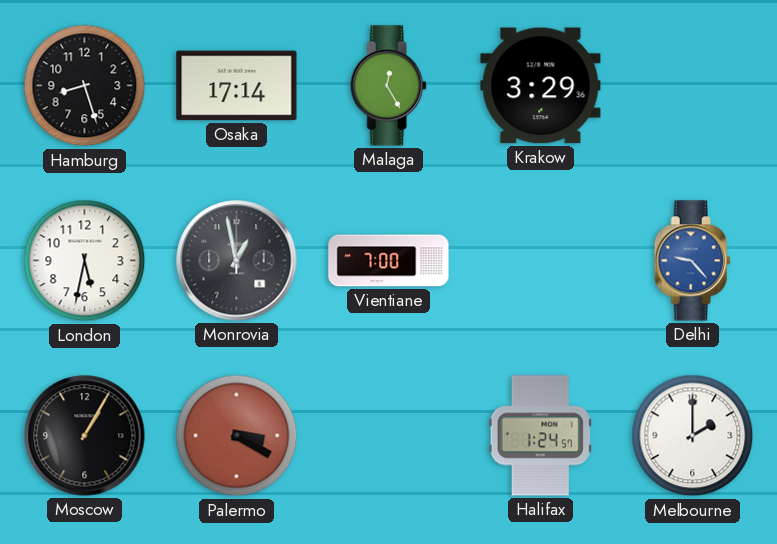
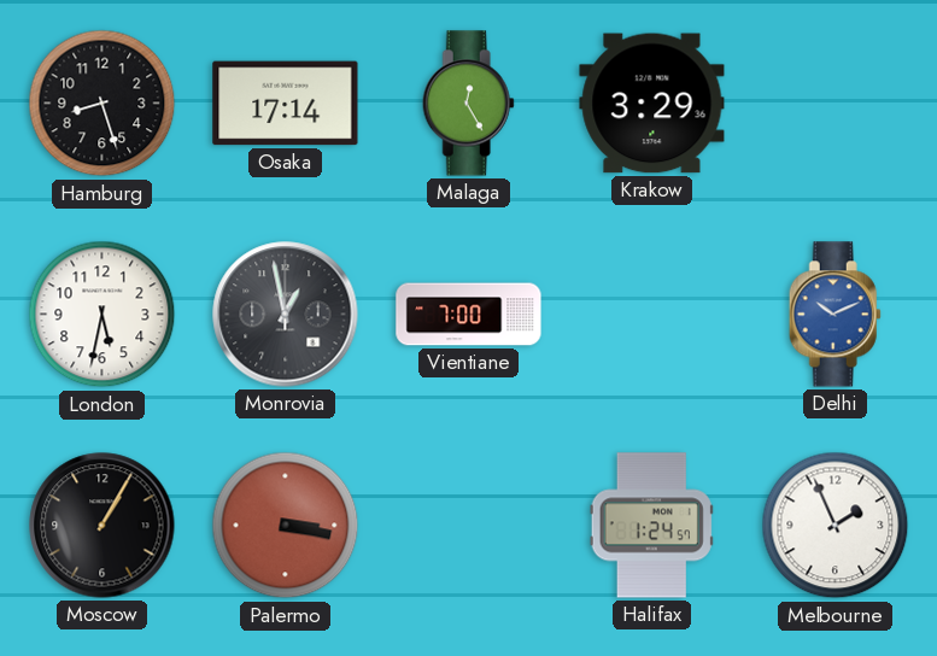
Delhi: 9:23 -> 10:11
Palermo: 3:20 -> 3:17
Melbourne: 2:00 -> 1:56
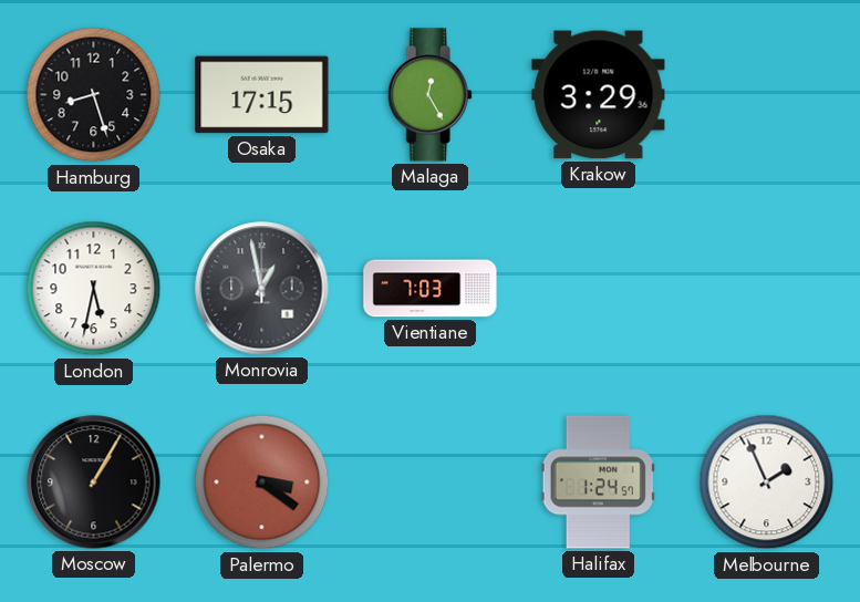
Osaka: 17:14 -> 17:15
Vientiane: 7:00 -> 7:03
Delhi: 10:11 -> none
Palermo: 3:17 -> 3:21
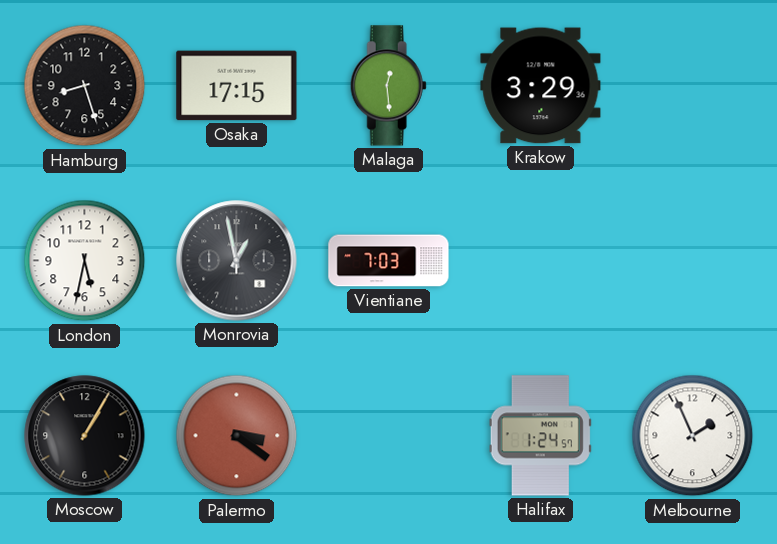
Malaga: 12:25 -> 12:29
